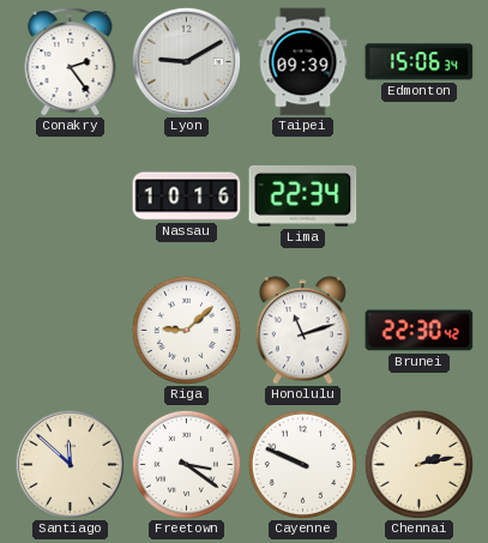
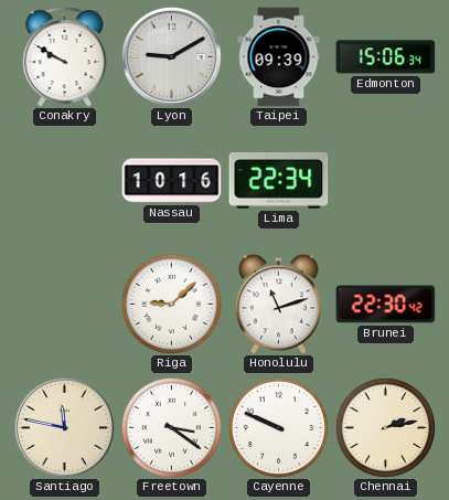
Conakry: 2:24 -> 9:50
Santiago: 11:52 -> 11:47
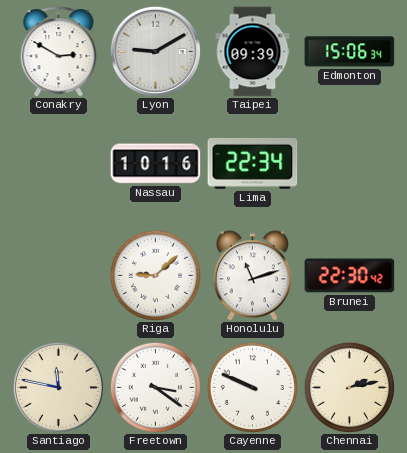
Conakry: 9:50 -> 2:50
